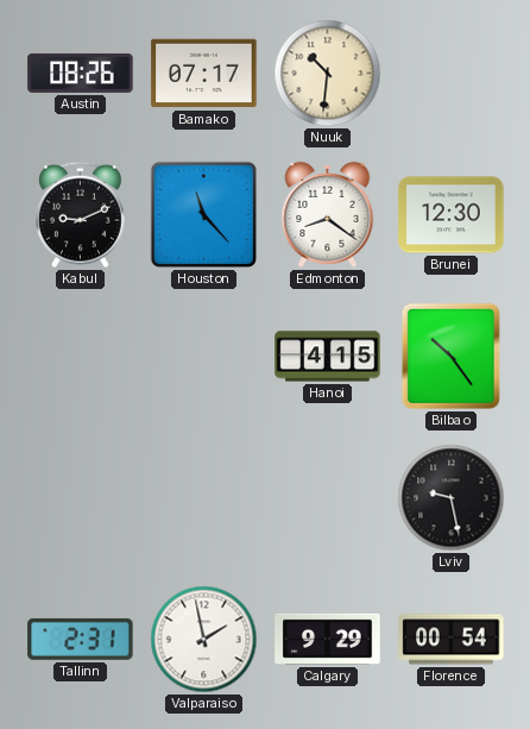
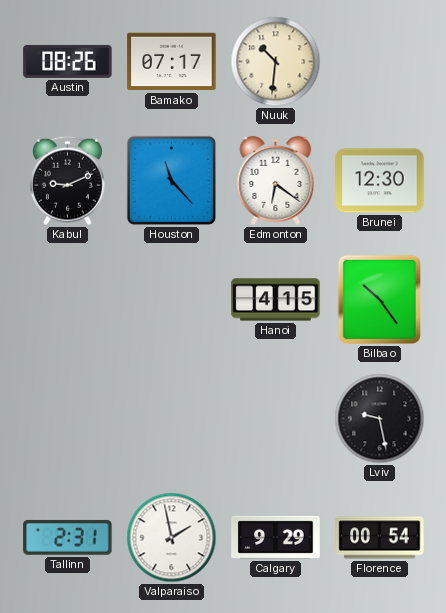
Edmonton: 8:21 -> 6:21
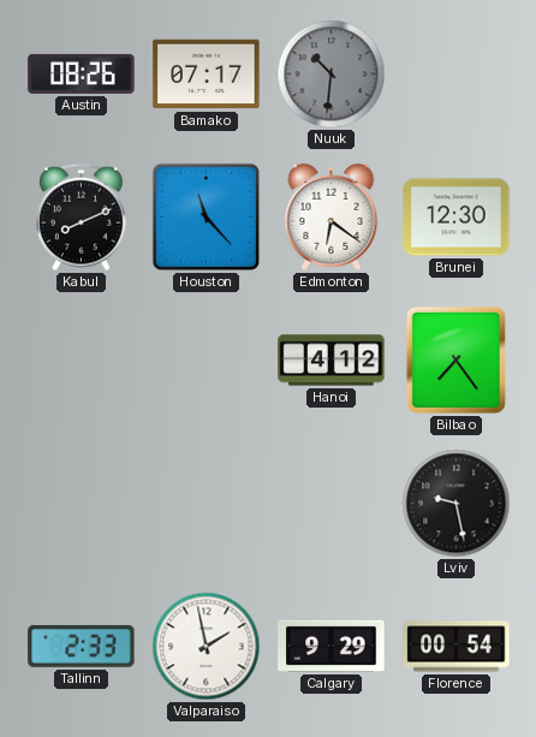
Nuuk dial: cream -> grey
Kabul: 9:11 -> 8:11
Hanoi: 4:15 -> 4:12
Bilbao: 10:24 -> 7:24
Tallinn: 2:31 -> 2:33
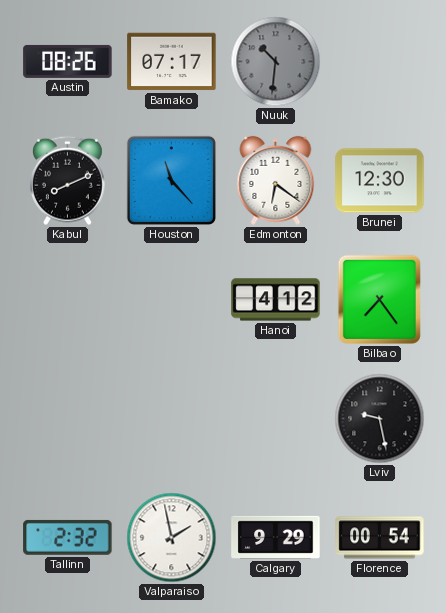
Tallinn: 2:33 -> 2:32
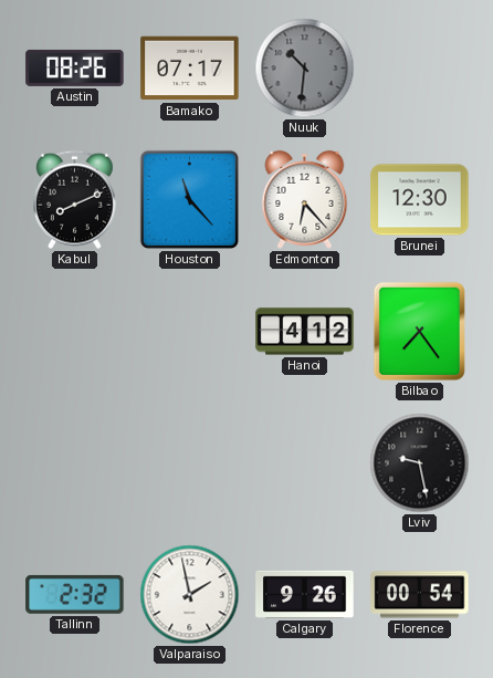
Edmonton: 6:21 -> 6:23
Calgary: 9:29 -> 9:26
